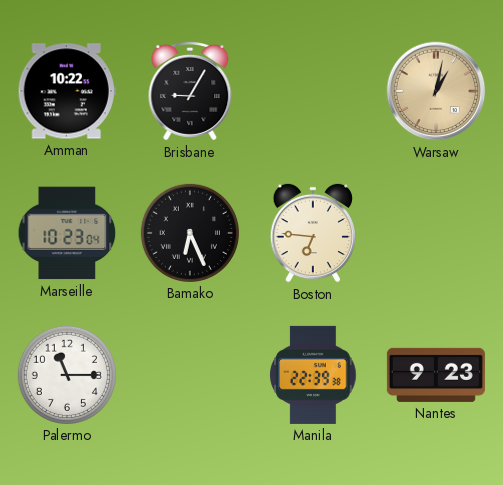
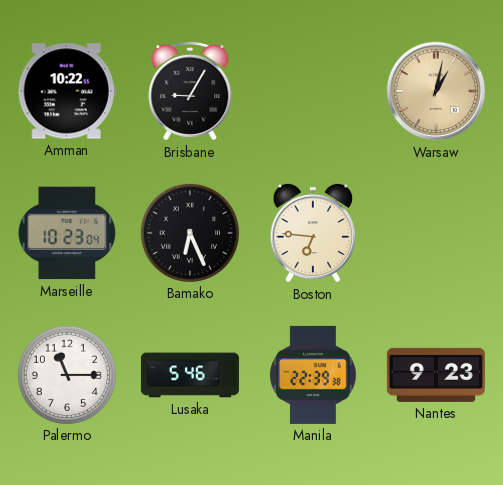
Lusaka: none -> 5:46
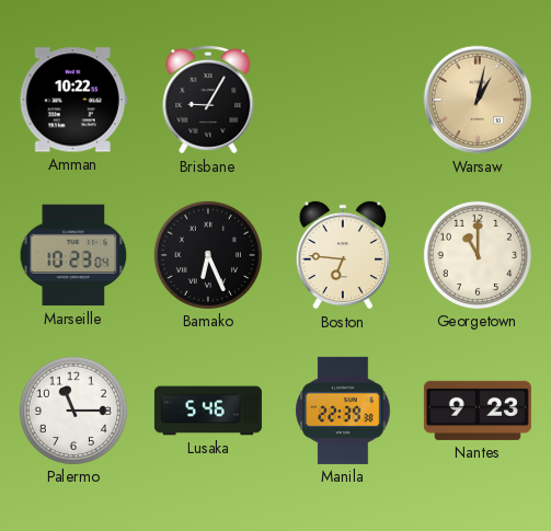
Georgetown: none -> 11:00
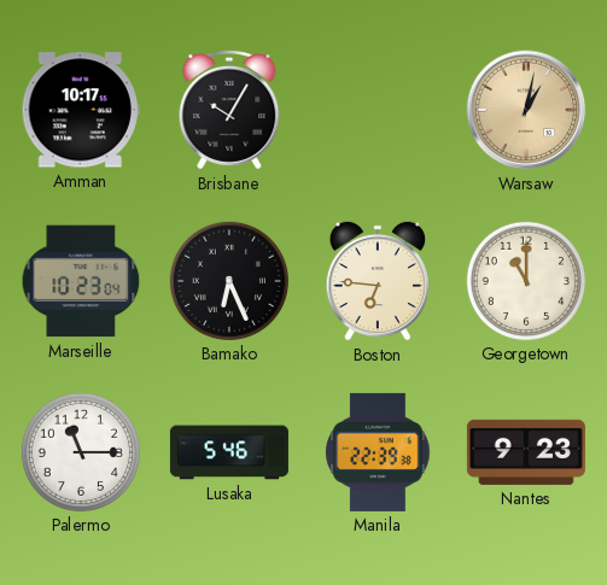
Amman: 10:22 -> 10:17
Brisbane: 9:05 -> 10:05
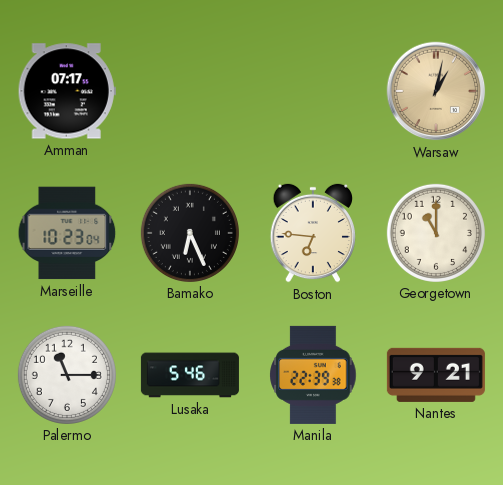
Amman: 10:17 -> 07:17
Brisbane: 10:05 -> none
Nantes: 9:23 -> 9:21
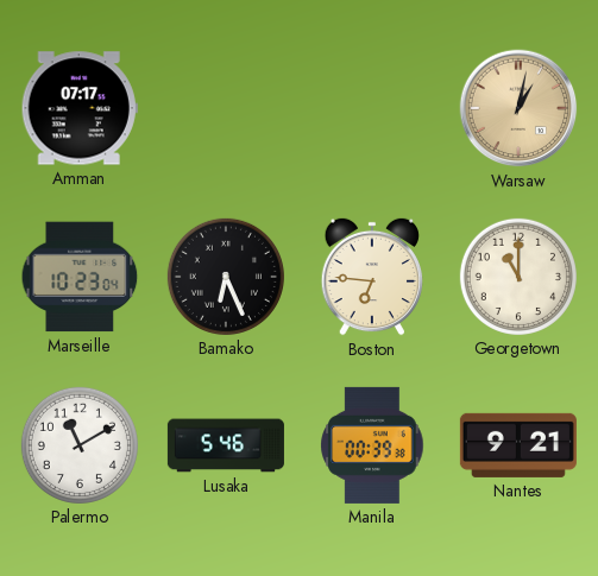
Palermo: 11:15 -> 11:10
Manila: 22:39 -> 00:39
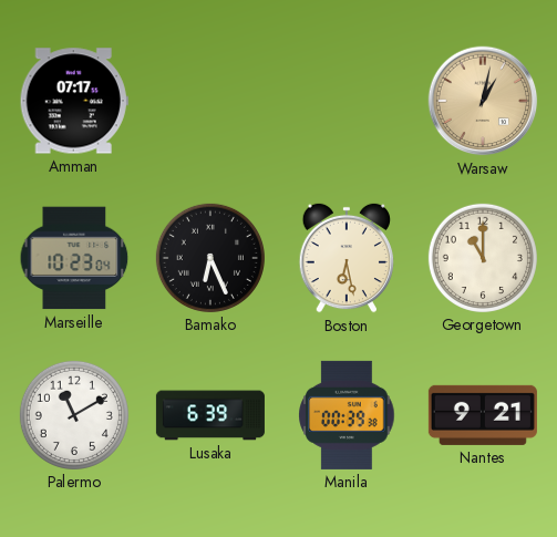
Boston: 6:46 -> 6:28
Lusaka: 5:46 -> 6:39
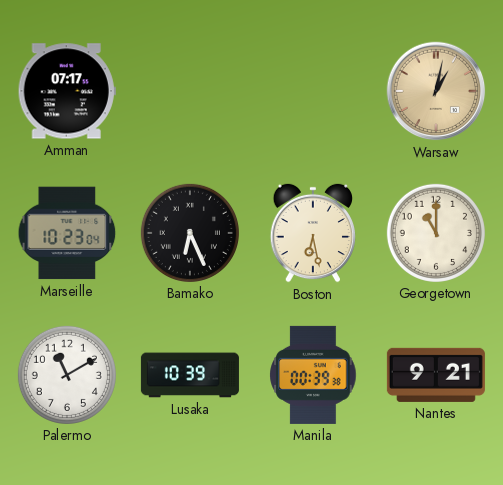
Lusaka: 6:39 -> 10:39
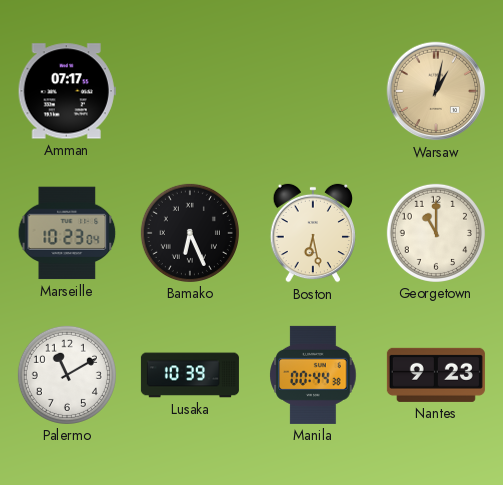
Manila: 00:39 -> 00:44
Nantes: 9:21 -> 9:23
